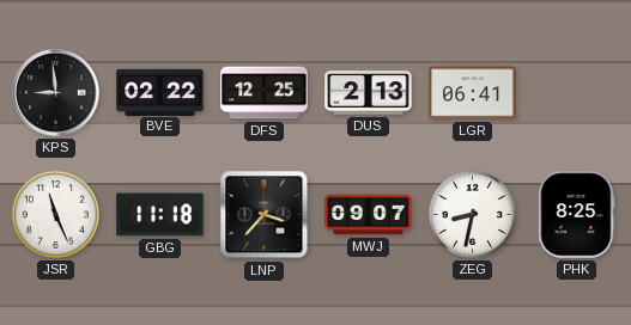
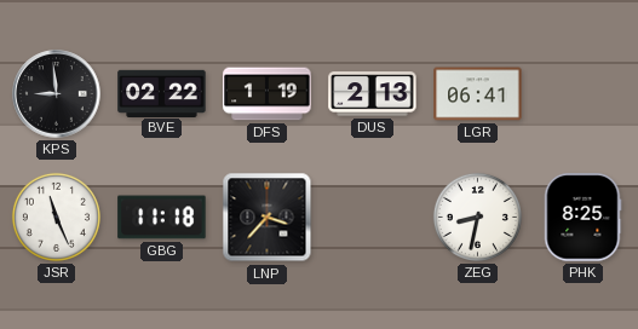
DFS: 12:25 -> 1:19
MWJ: 09:07 -> none
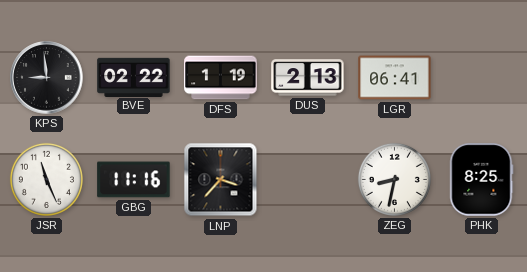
GBG: 11:18 -> 11:16
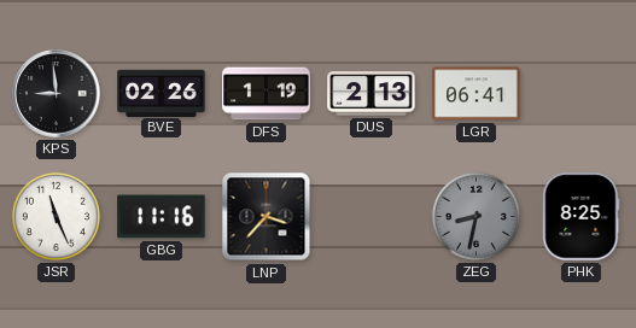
BVE: 02:22 -> 02:26
ZEG dial: white -> grey
